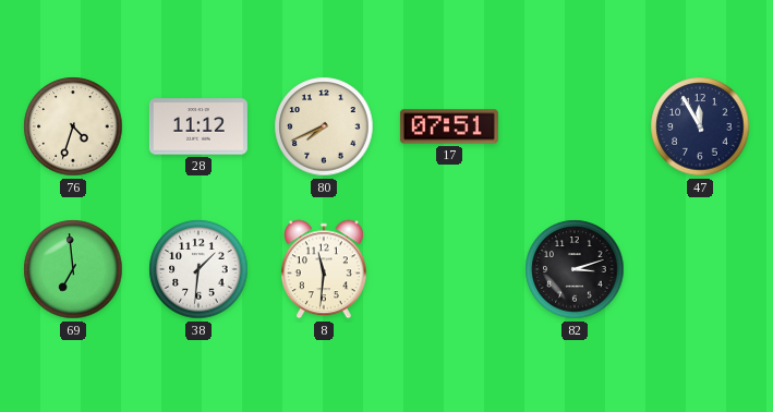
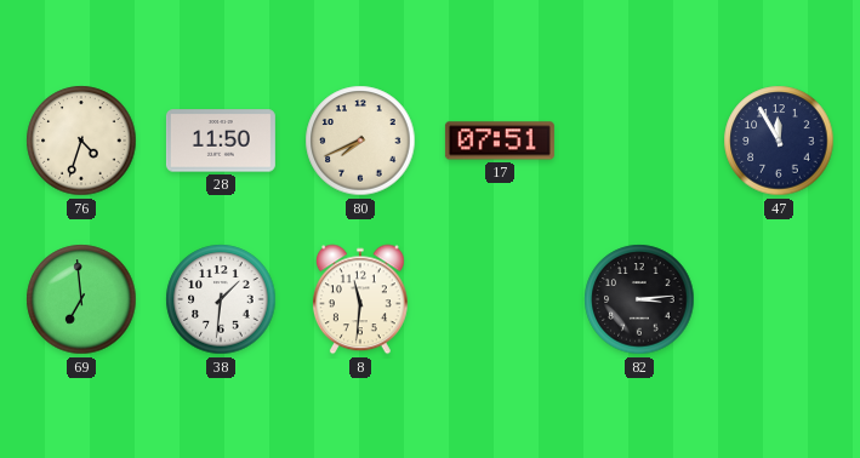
28: 11:12 -> 11:50
82: 3:12 -> 3:14
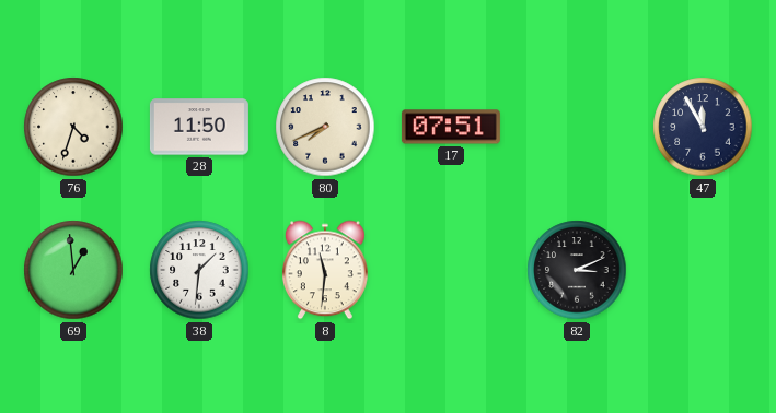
69: 6:59 -> 12:59
82: 3:14 -> 3:11
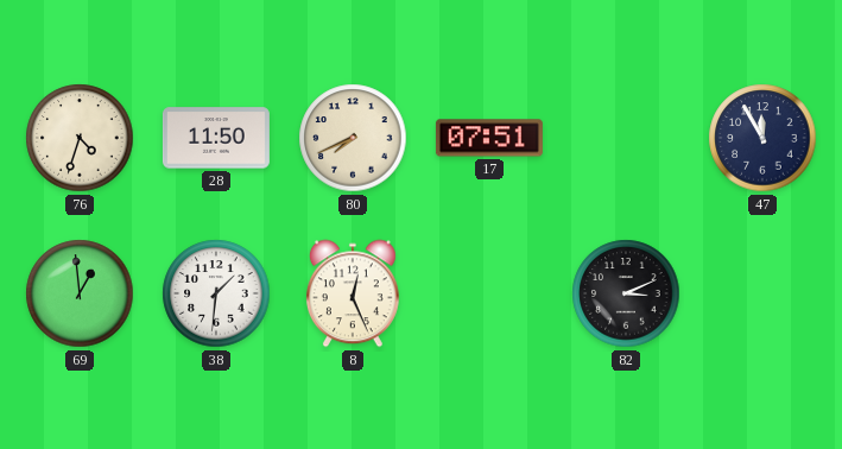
8: 11:31 -> 12:26
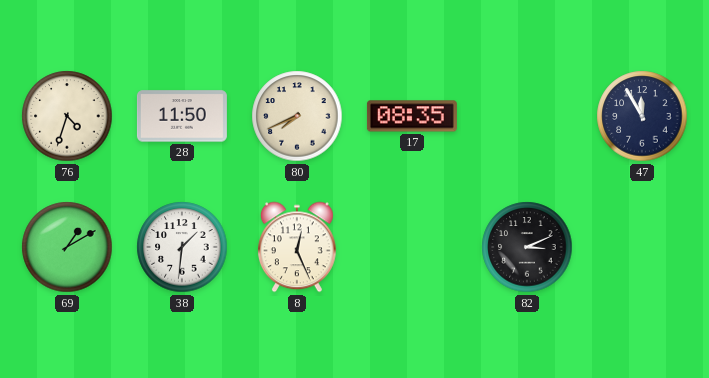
17: 07:51 -> 08:35
69: 12:59 -> 1:10
